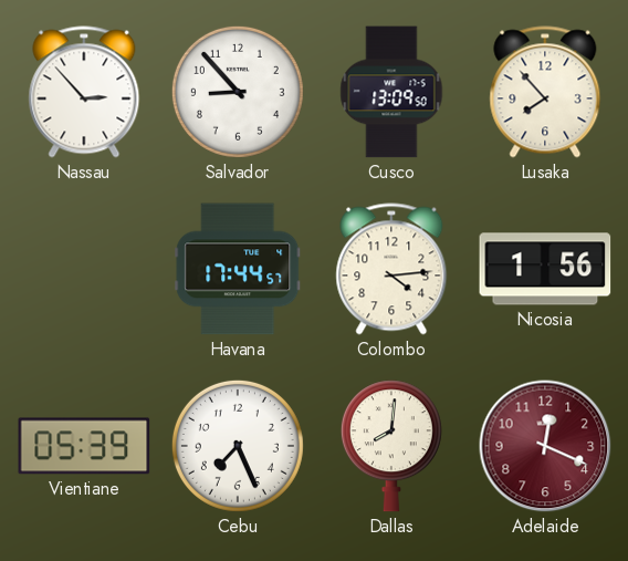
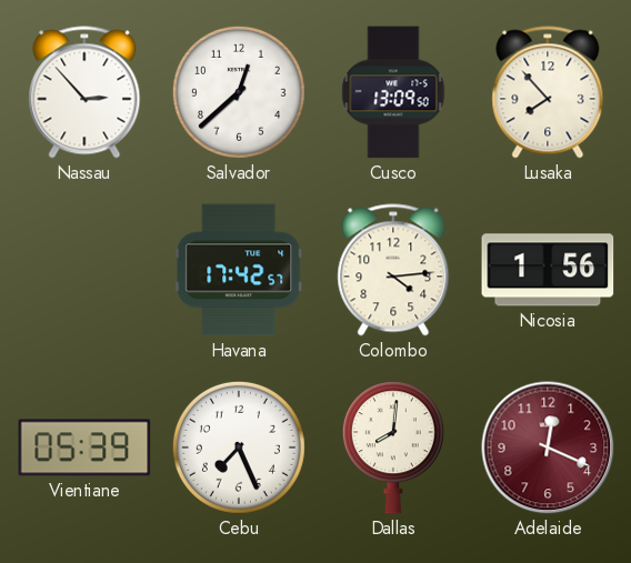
Salvador: 8:53 -> 12:38
Havana: 17:44 -> 17:42
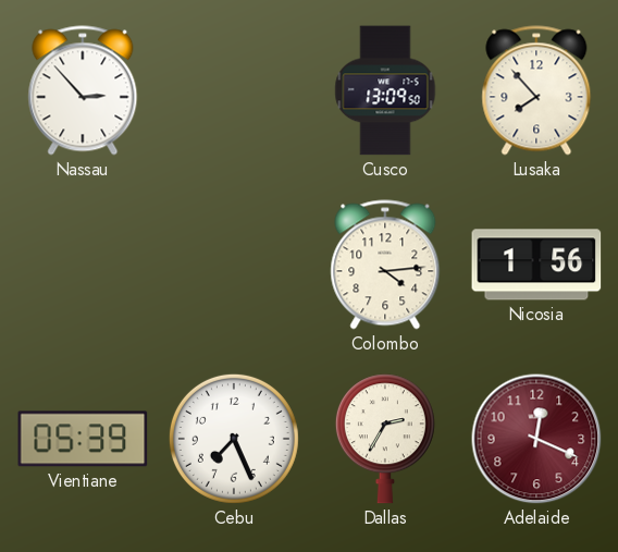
Salvador: 12:38 -> none
Havana: 17:42 -> none
Dallas: 8:01 -> 2:35
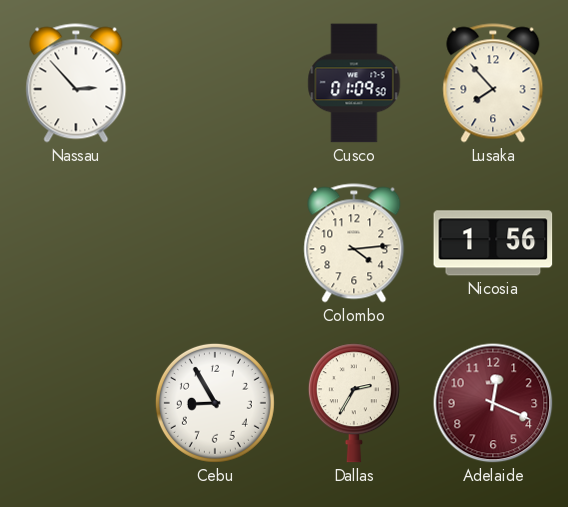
Cusco: 13:09 -> 01:09
Vientiane: 05:39 -> none
Cebu: 7:26 -> 8:55
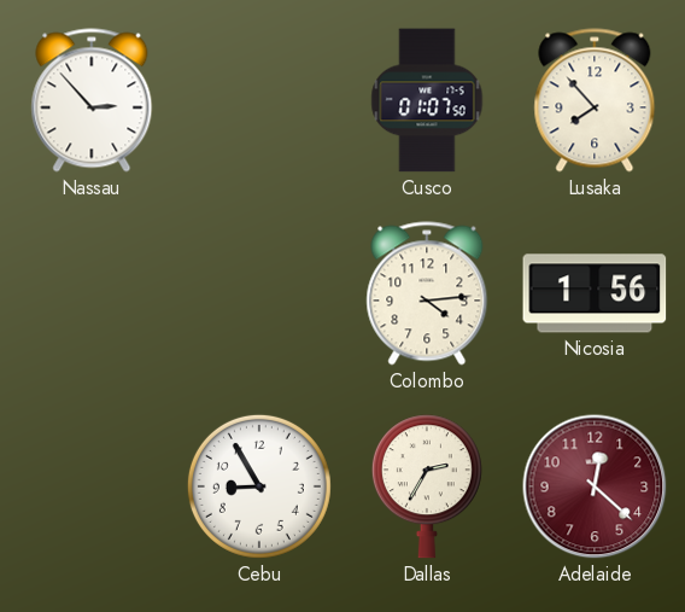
Cusco: 01:09 -> 01:07
Adelaide: 12:19 -> 12:22
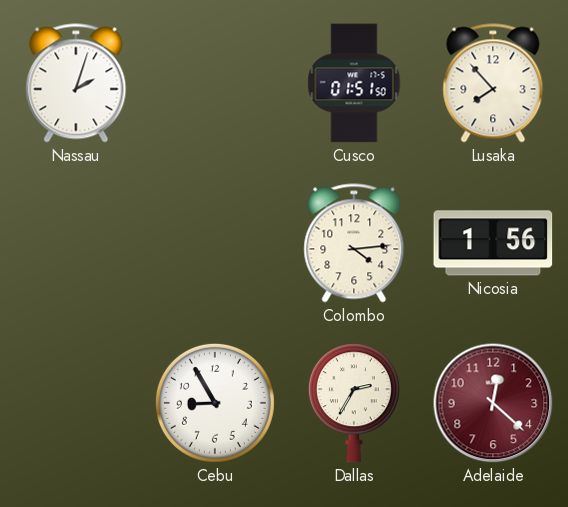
Nassau: 2:53 -> 2:03
Cusco: 01:07 -> 01:51
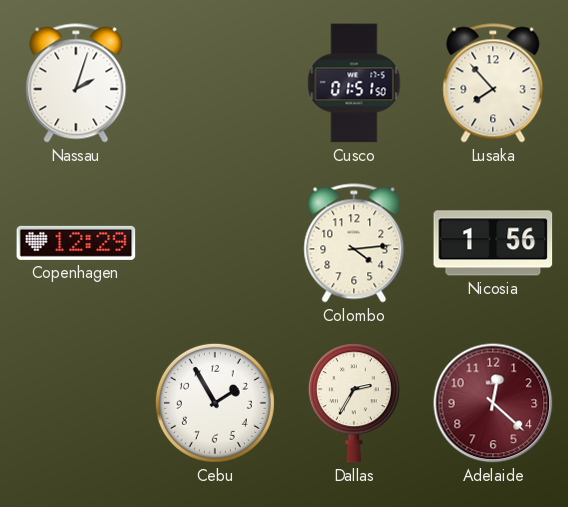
Copenhagen: none -> 12:29
Cebu: 8:55 -> 1:55
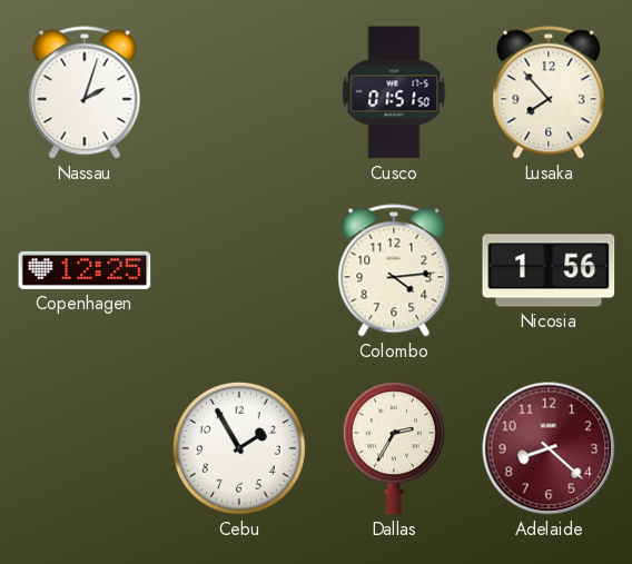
Copenhagen: 12:29 -> 12:25
Adelaide: 12:22 -> 8:22
